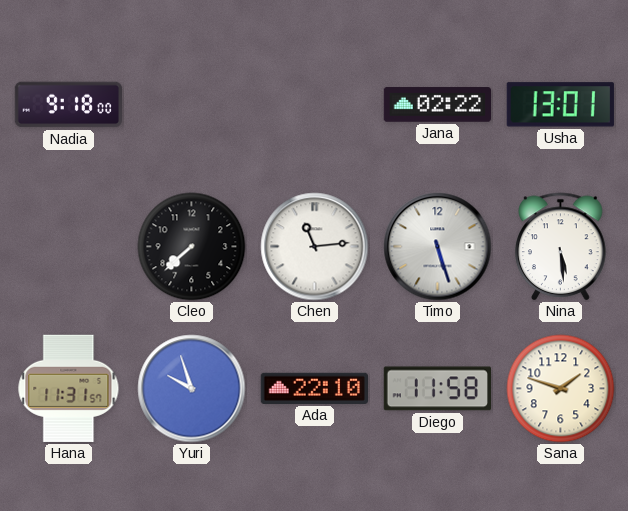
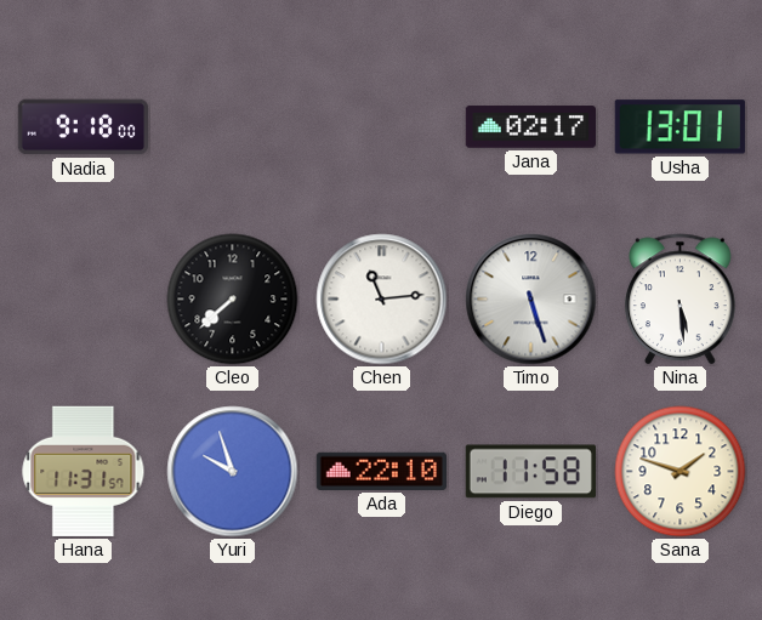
Jana: 02:22 -> 02:17
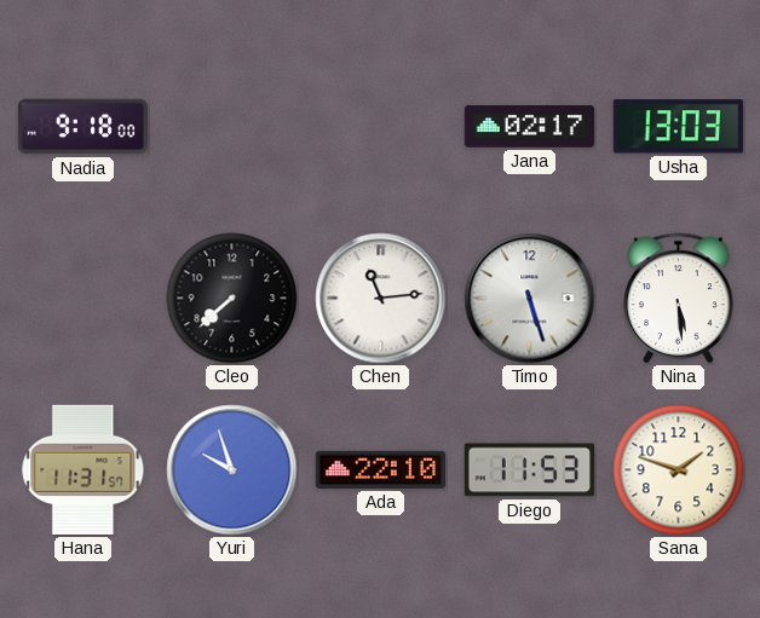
Usha: 13:01 -> 13:03
Diego: 11:58 -> 11:53
